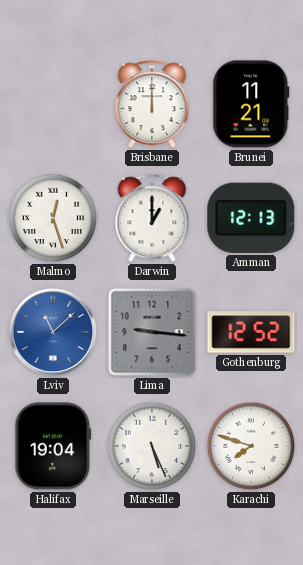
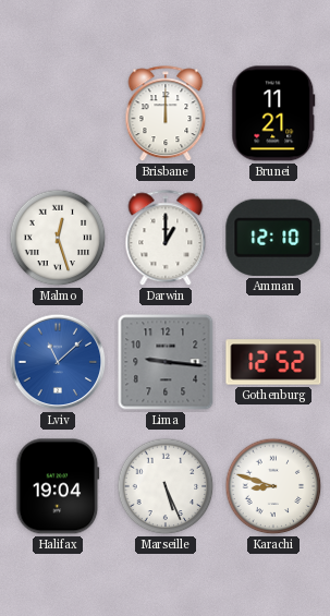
Amman: 12:13 -> 12:10
Karachi: 7:48 -> 8:48
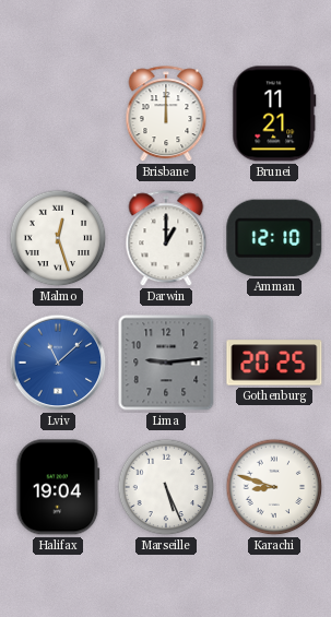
Lima: 9:16 -> 9:14
Gothenburg: 12:52 -> 20:25
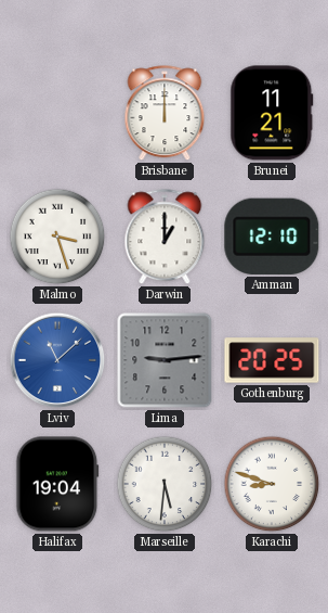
Malmo: 12:27 -> 3:27
Marseille: 5:26 -> 5:31
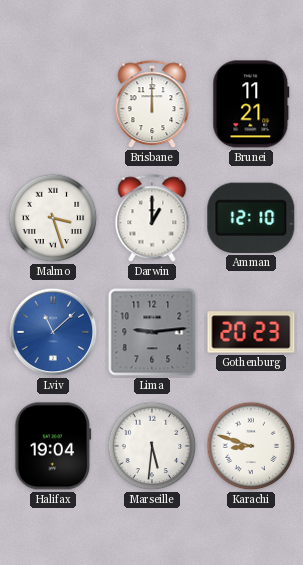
Gothenburg: 20:25 -> 20:23
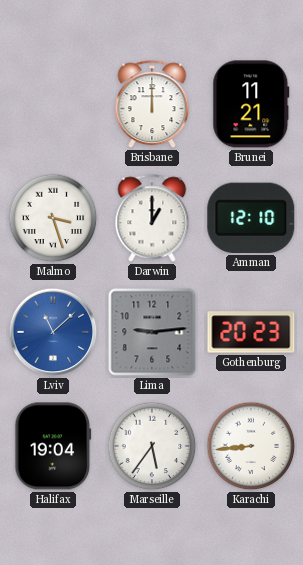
Marseille: 5:31 -> 5:36
Karachi: 8:48 -> 8:44
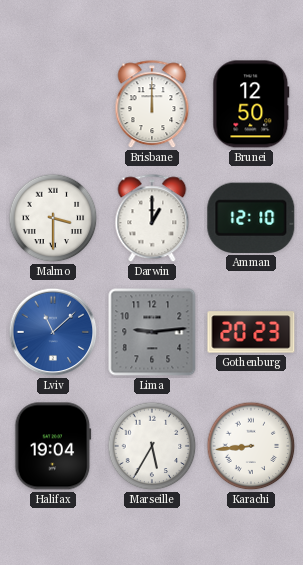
Brunei: 11:21 -> 12:50
Malmo: 3:27 -> 3:30
Marseille: 5:36 -> 5:35
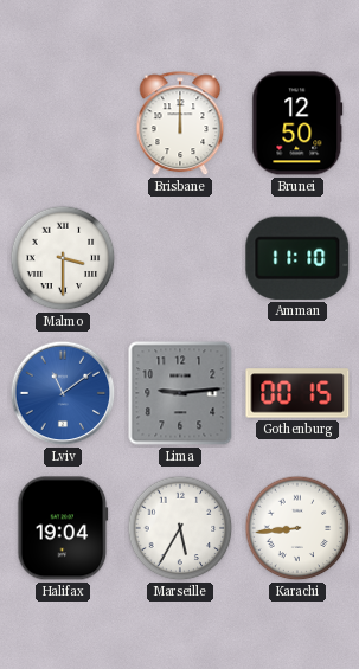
Darwin: 1:00 -> none
Amman: 12:10 -> 11:10
Lviv: 11:08 -> 11:09
Gothenburg: 20:23 -> 00:15
